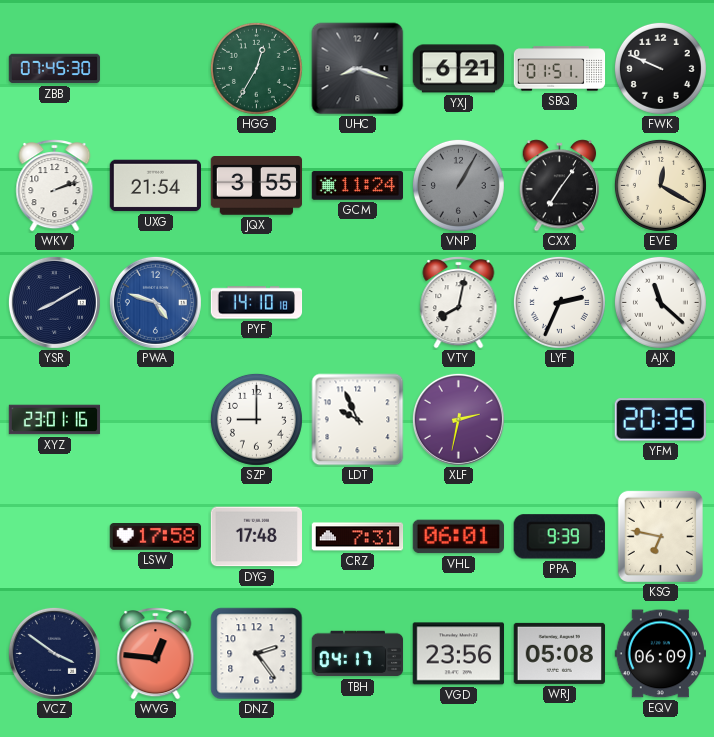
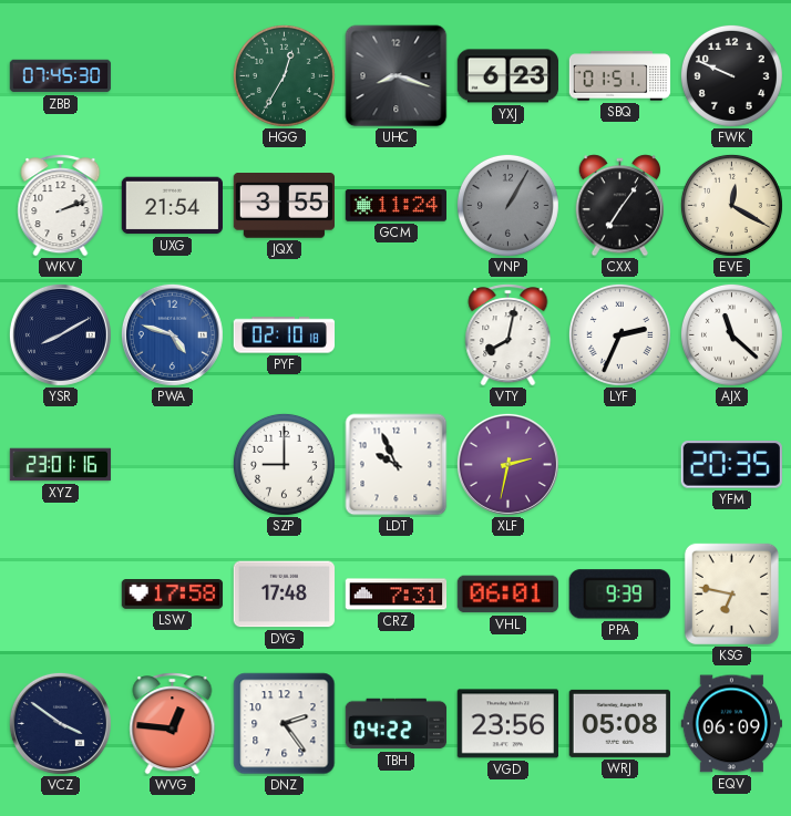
YXJ: 6:21 -> 6:23
PYF: 14:10 -> 02:10
TBH: 04:17 -> 04:22
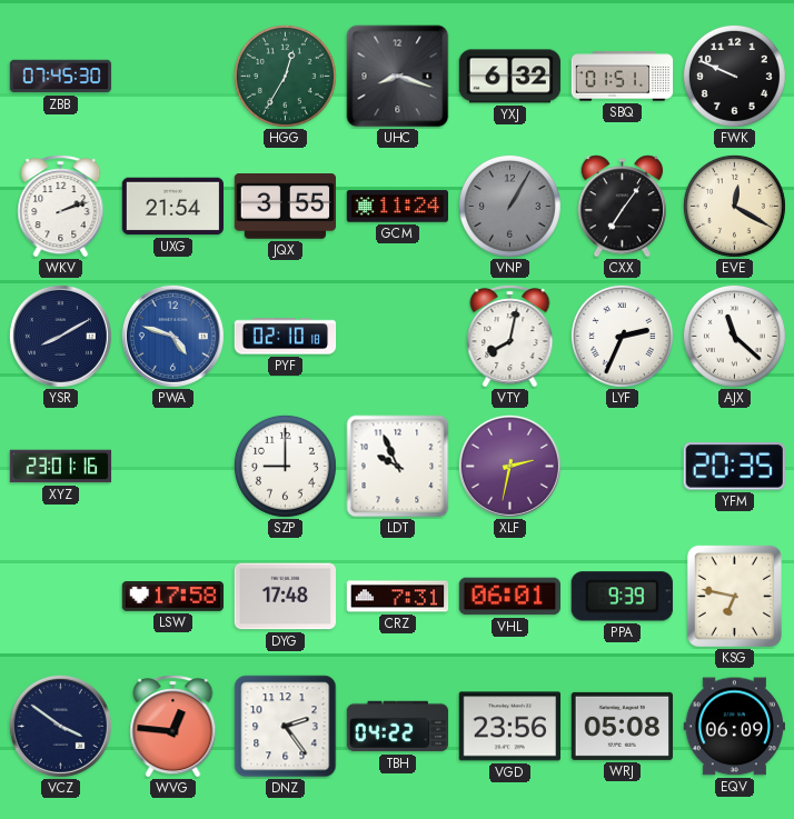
YXJ: 6:23 -> 6:32
